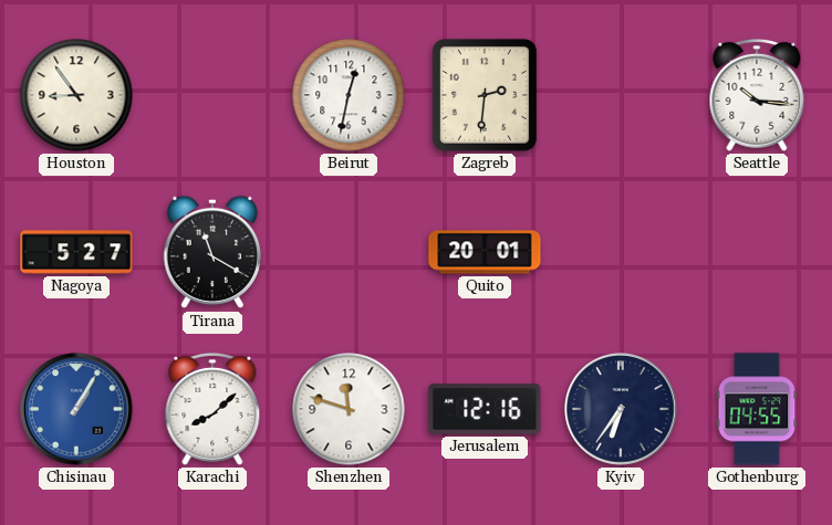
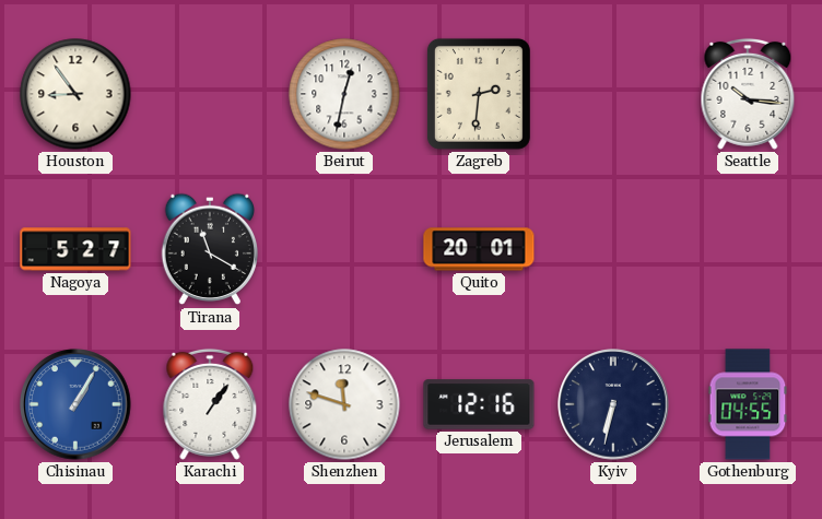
Karachi: 8:08 -> 1:06
Kyiv: 6:36 -> 6:32
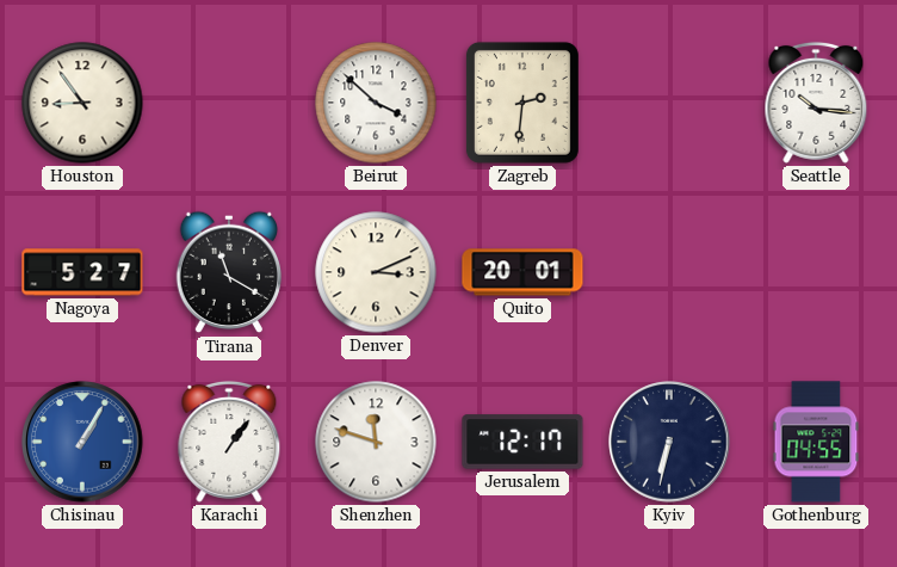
Beirut: 12:32 -> 3:52
Denver: none -> 3:11
Jerusalem: 12:16 -> 12:17
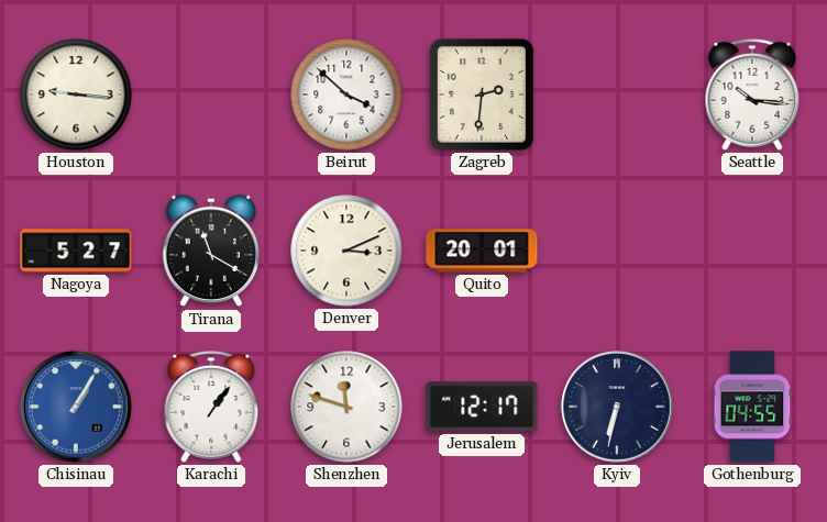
Houston: 8:54 -> 9:16
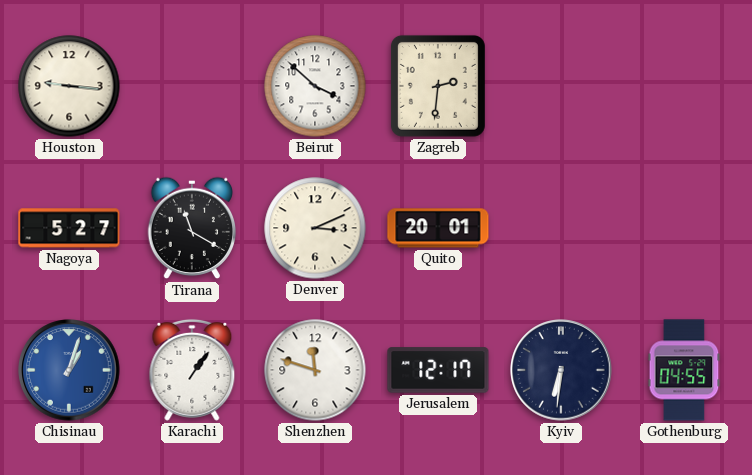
Seattle: 10:16 -> none
Chisinau: 1:05 -> 1:03
Kyiv: 6:32 -> 6:31
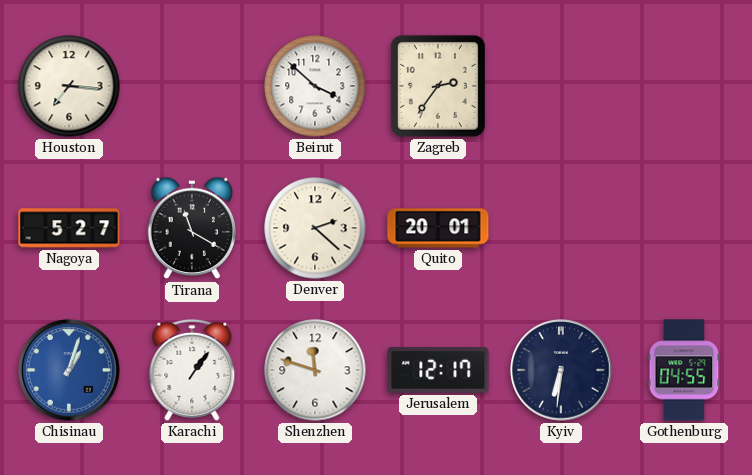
Houston: 9:16 -> 7:16
Zagreb: 2:31 -> 2:36
Denver: 3:11 -> 2:22
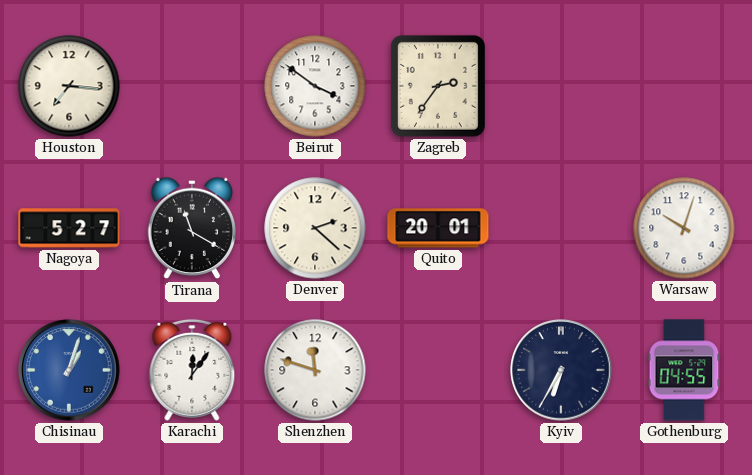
Beirut: 3:52 -> 3:51
Warsaw: none -> 10:03
Karachi: 1:06 -> 12:06
Jerusalem: 12:17 -> none
Kyiv: 6:31 -> 6:35
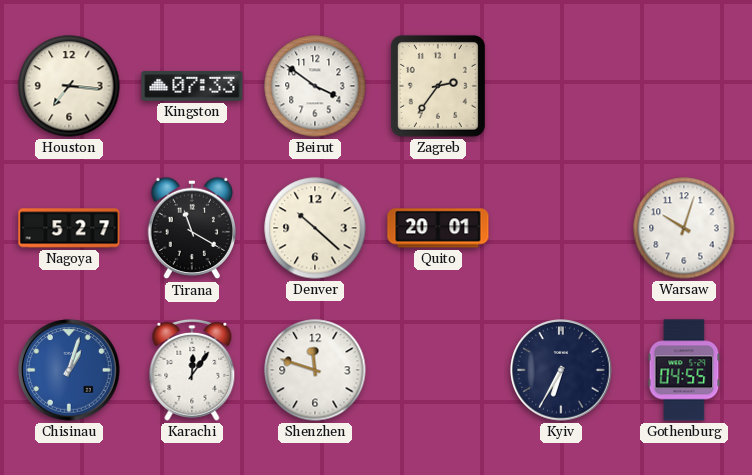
Kingston: none -> 07:33
Denver: 2:22 -> 10:22
